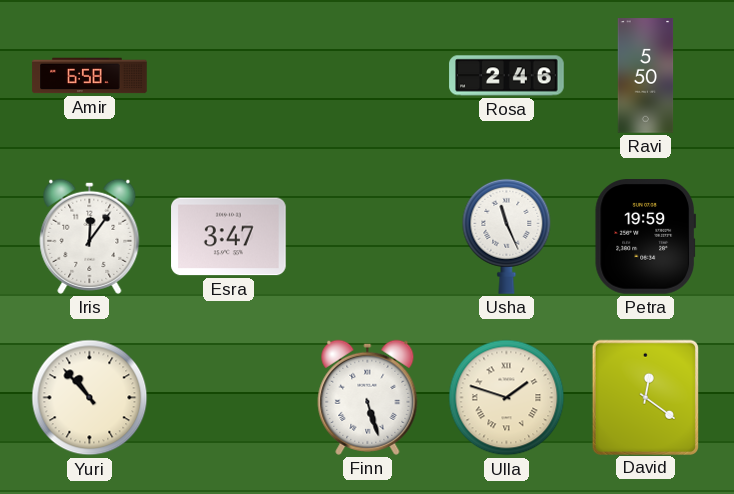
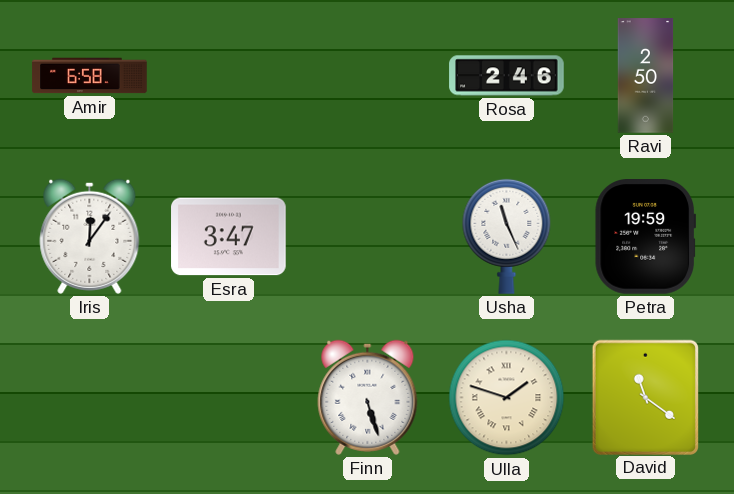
Ravi: 5:50 -> 2:50
Yuri: 10:53 -> none
David: 12:21 -> 11:21
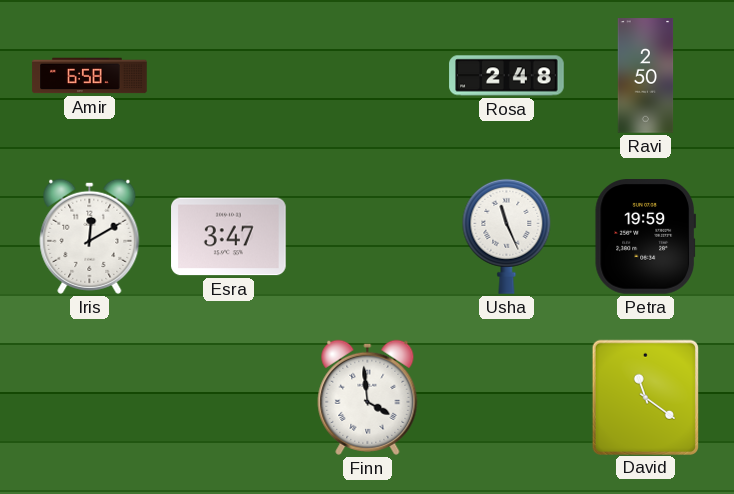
Rosa: 2:46 -> 2:48
Iris: 12:06 -> 12:10
Finn: 5:27 -> 3:59
Ulla: 1:48 -> none
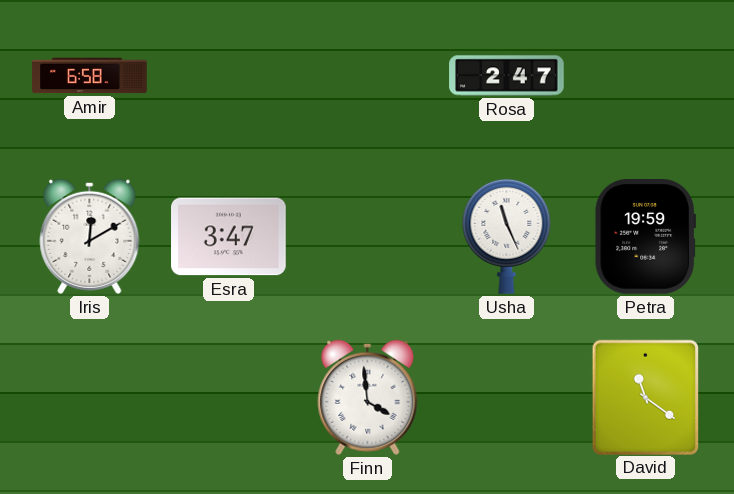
Rosa: 2:48 -> 2:47
Ravi: 2:50 -> none
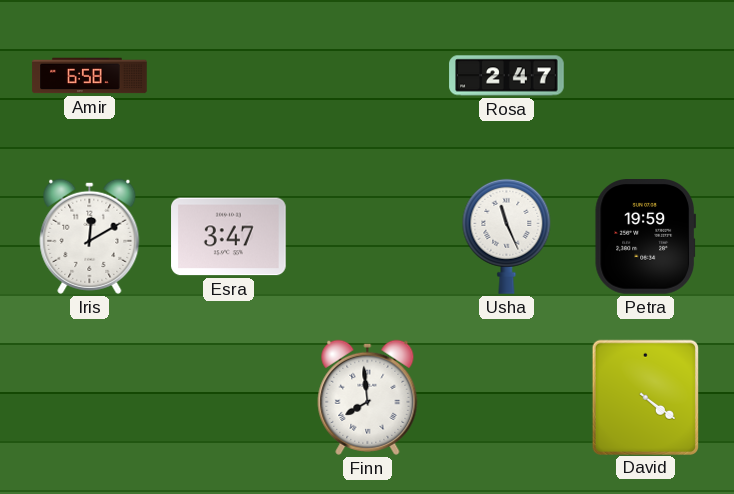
Finn: 3:59 -> 7:59
David: 11:21 -> 4:21
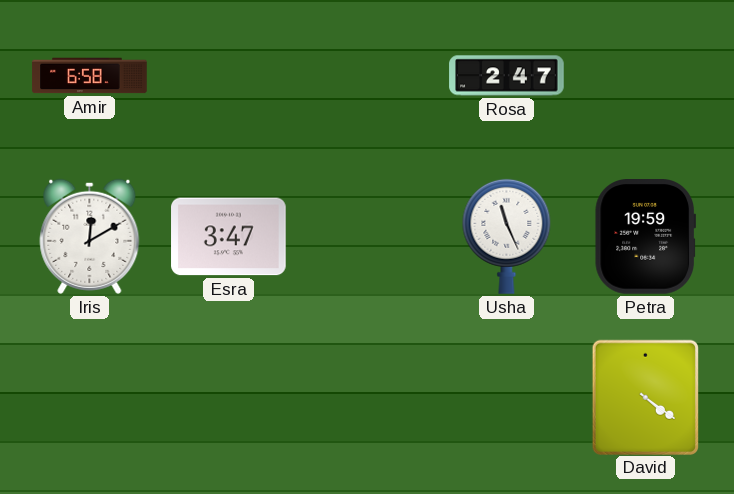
Finn: 7:59 -> none
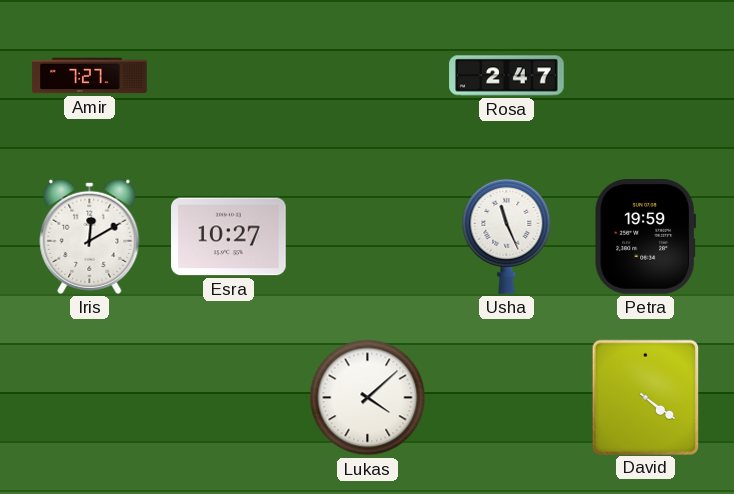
Amir: 6:58 -> 7:27
Esra: 3:47 -> 10:27
Lukas: none -> 4:08
